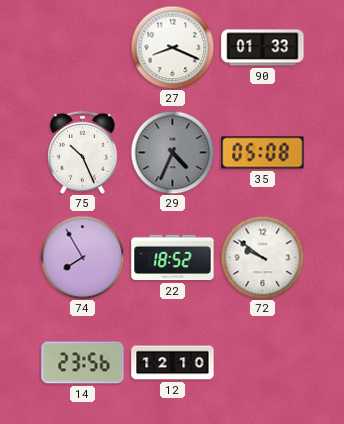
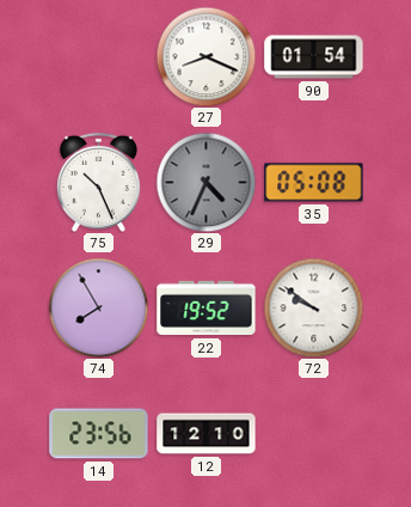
90: 01:33 -> 01:54
22: 18:52 -> 19:52
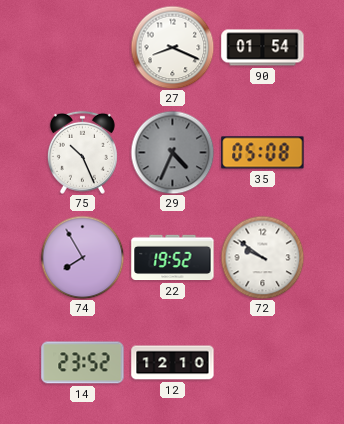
14: 23:56 -> 23:52
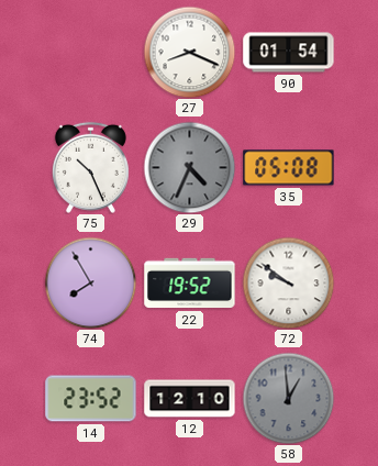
58: none -> 12:59
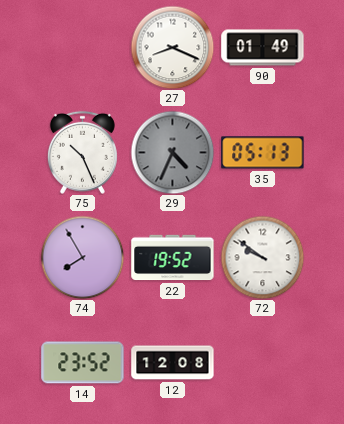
90: 01:54 -> 01:49
35: 05:08 -> 05:13
12: 12:10 -> 12:08
58: 12:59 -> none
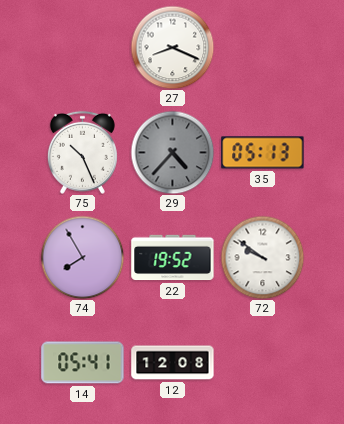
90: 01:49 -> none
29: 4:34 -> 4:37
14: 23:52 -> 05:41
